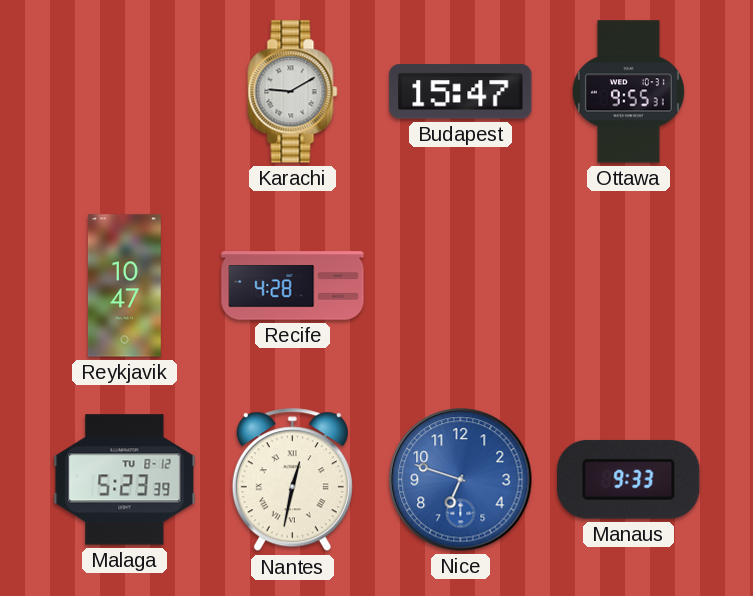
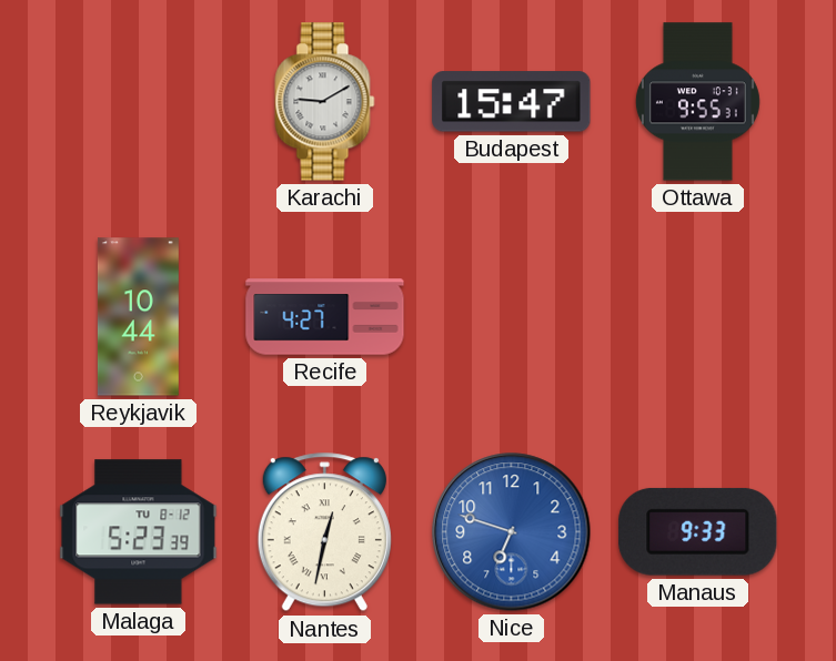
Reykjavik: 10:47 -> 10:44
Recife: 4:28 -> 4:27
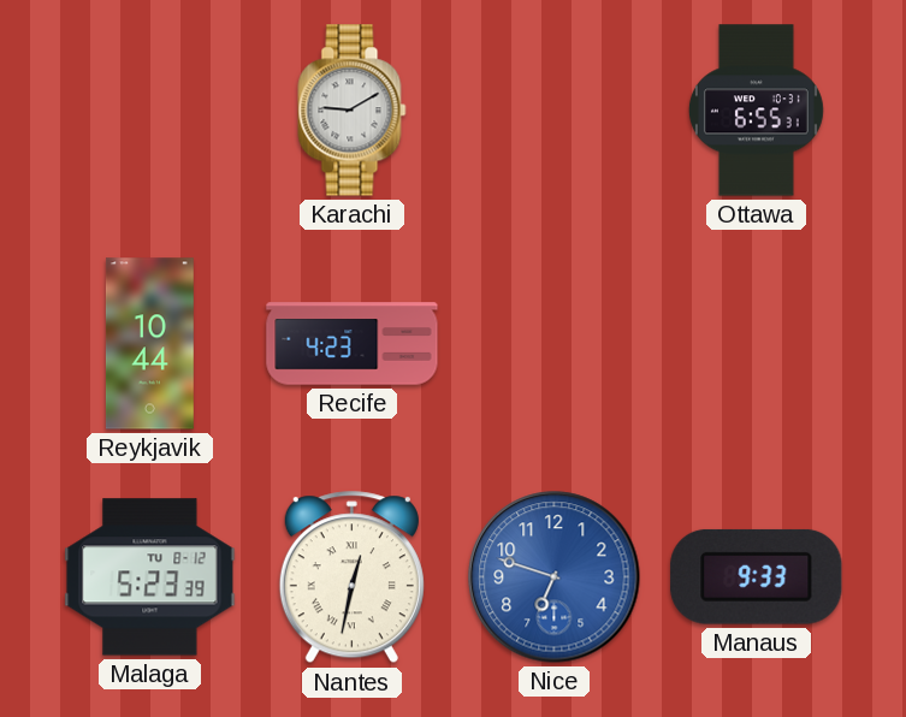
Budapest: 15:47 -> none
Ottawa: 9:55 -> 6:55
Recife: 4:27 -> 4:23
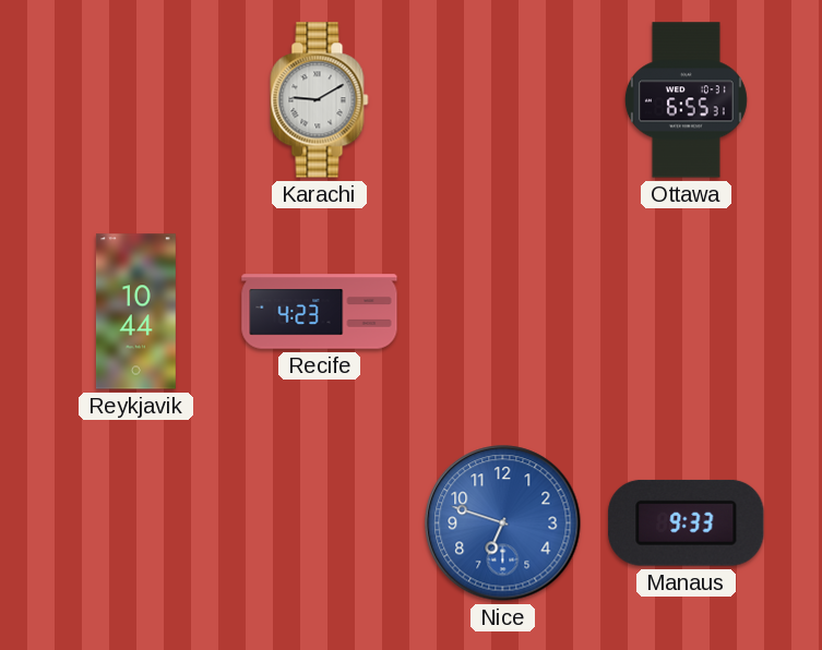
Malaga: 5:23 -> none
Nantes: 12:32 -> none
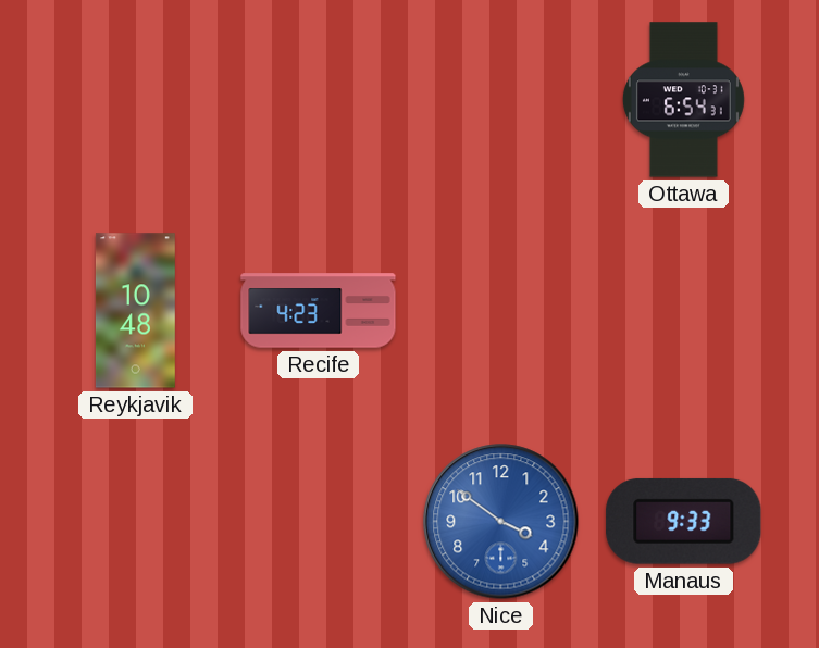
Karachi: 9:10 -> none
Ottawa: 6:55 -> 6:54
Reykjavik: 10:44 -> 10:48
Nice: 6:48 -> 3:51
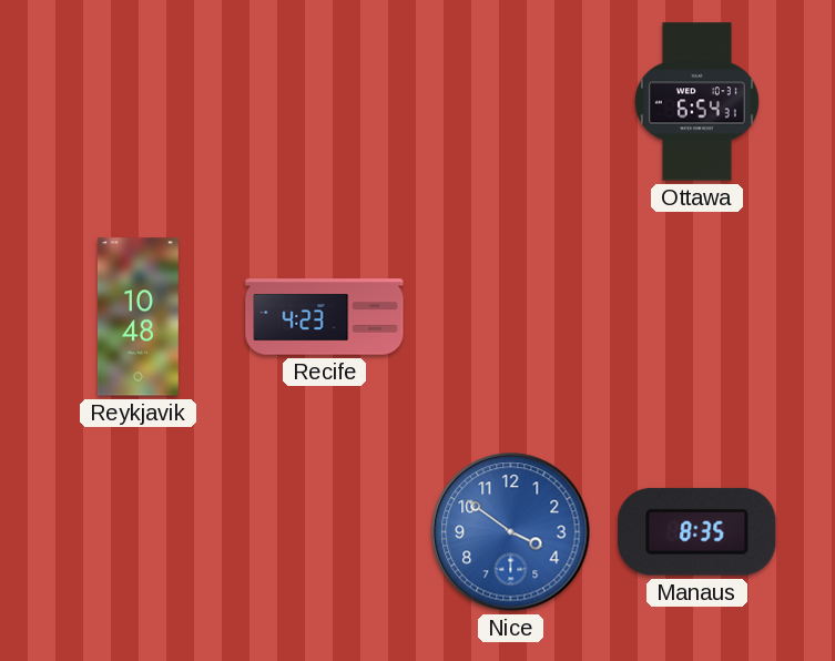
Manaus: 9:33 -> 8:35
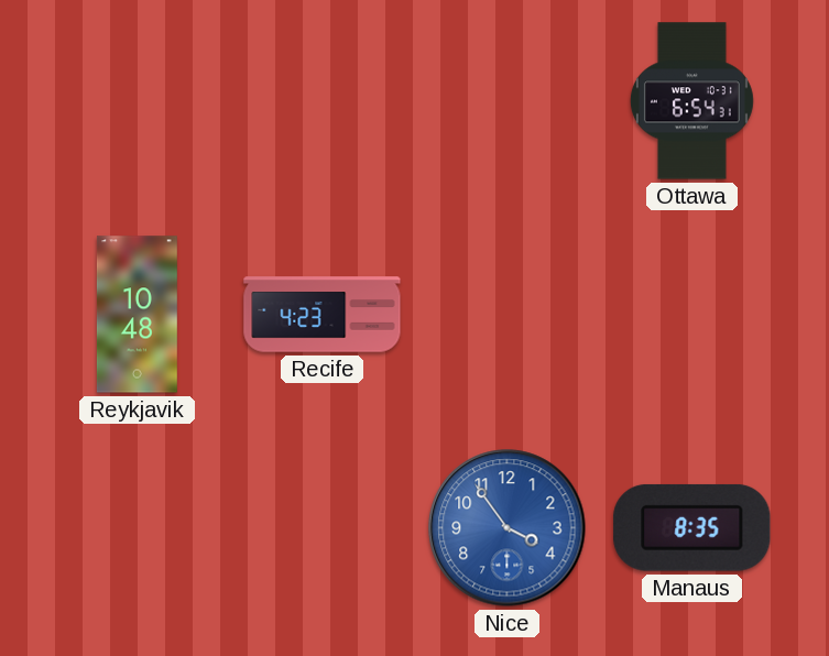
Nice: 3:51 -> 3:54
